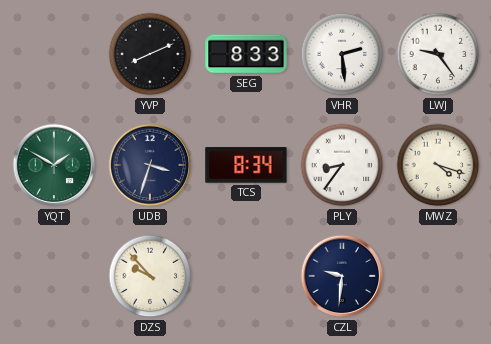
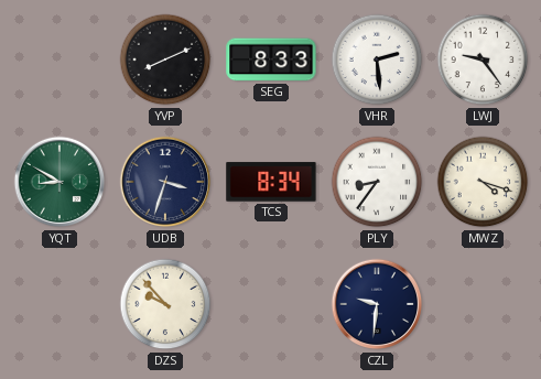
YQT: 1:50 -> 8:50
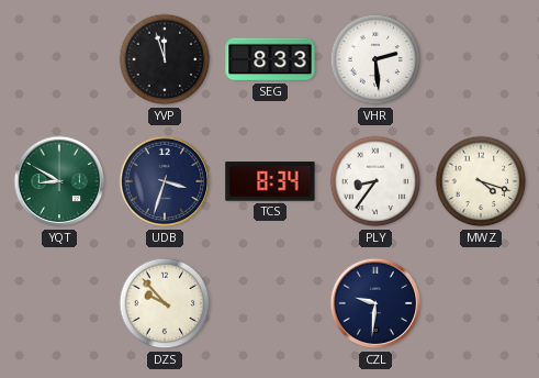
YVP: 8:11 -> 11:57
LWJ: 9:24 -> none
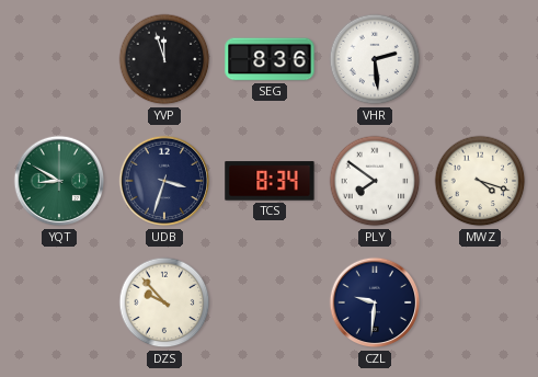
SEG: 8:33 -> 8:36
PLY: 8:36 -> 7:51
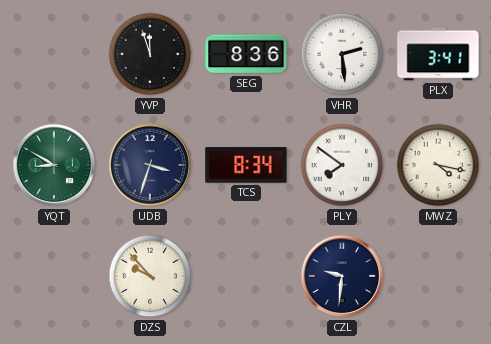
PLX: none -> 3:41
MWZ: 4:18 -> 4:17
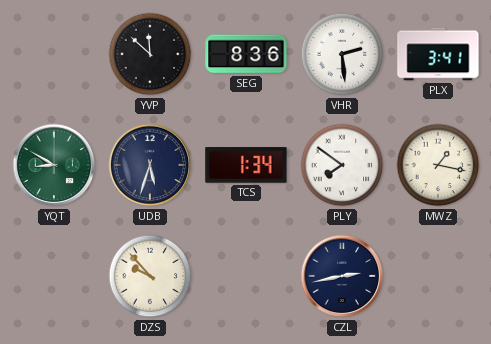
YVP: 11:57 -> 11:52
UDB: 3:33 -> 5:33
TCS: 8:34 -> 1:34
MWZ: 4:17 -> 1:17
CZL: 9:31 -> 2:43
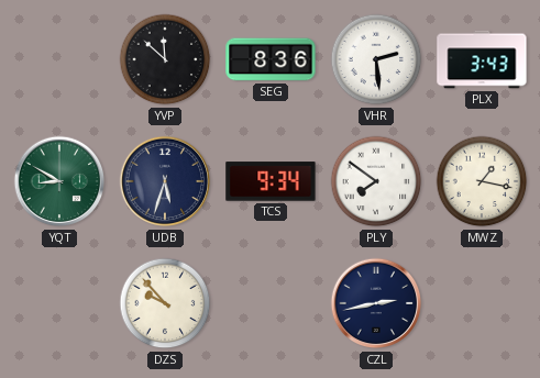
PLX: 3:41 -> 3:43
TCS: 1:34 -> 9:34
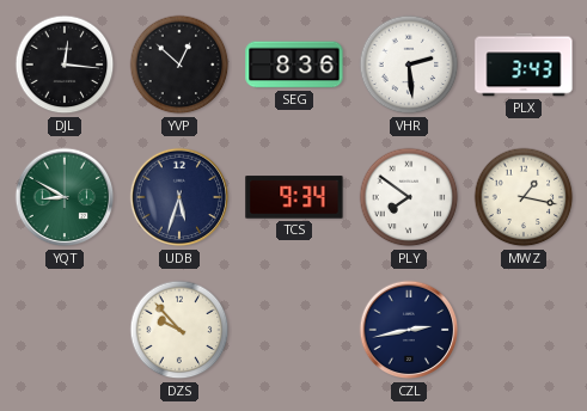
DJL: none -> 12:16
YVP: 11:52 -> 12:52
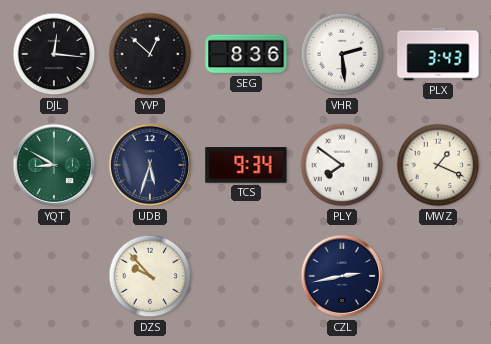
MWZ: 1:17 -> 1:19
